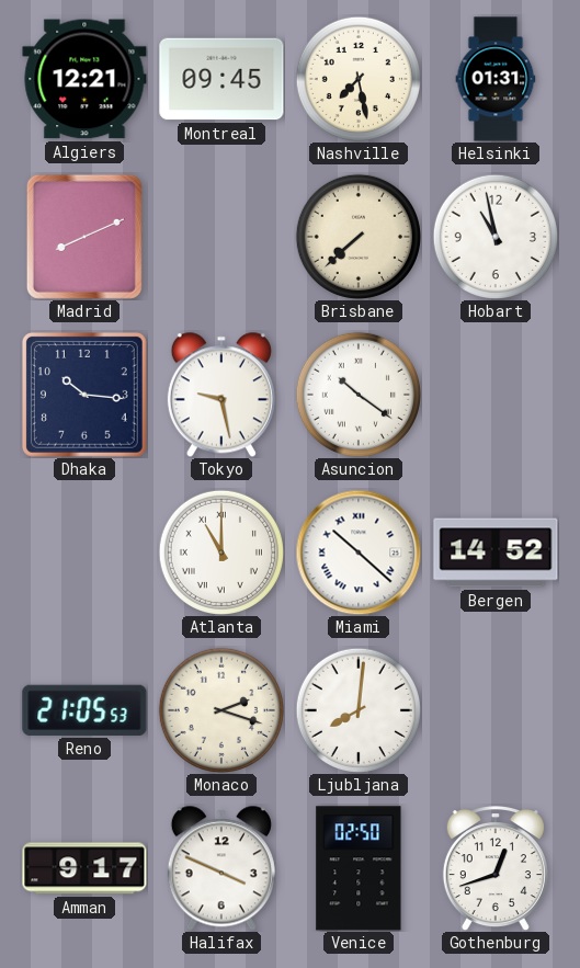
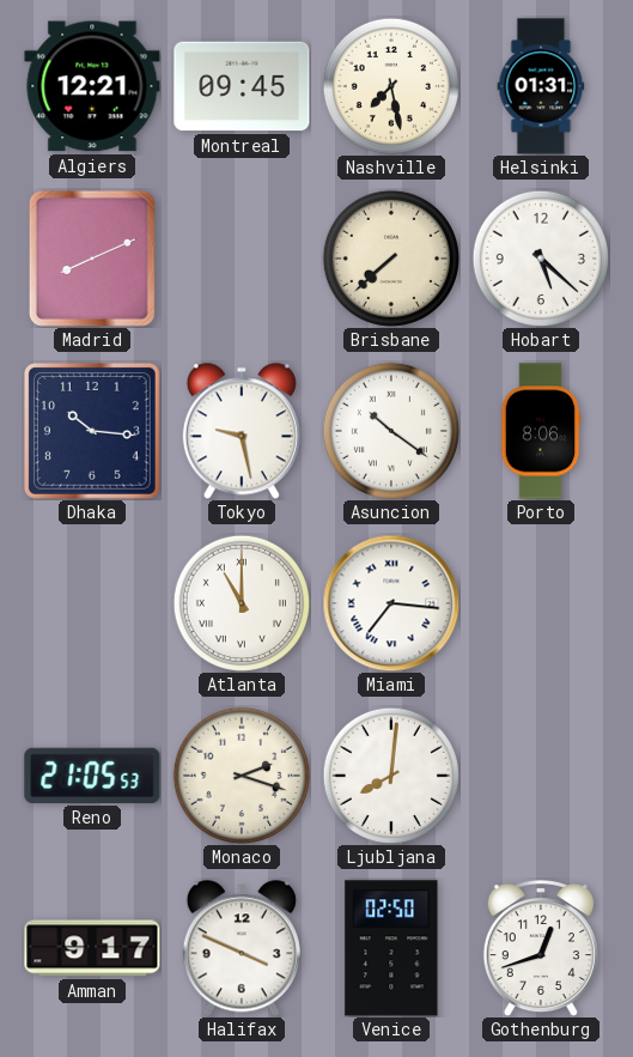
Hobart: 10:58 -> 5:22
Porto: none -> 8:06
Miami: 10:22 -> 7:16
Bergen: 14:52 -> none
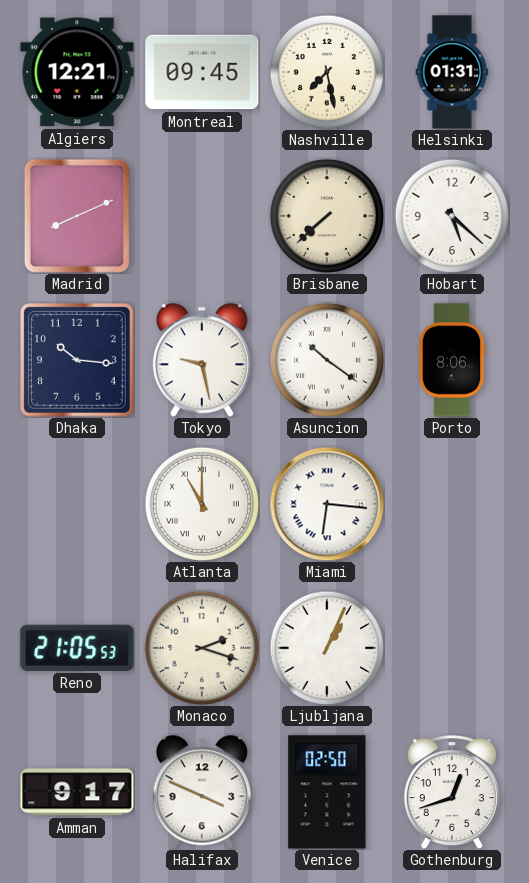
Miami: 7:16 -> 6:16
Ljubljana: 8:01 -> 1:04
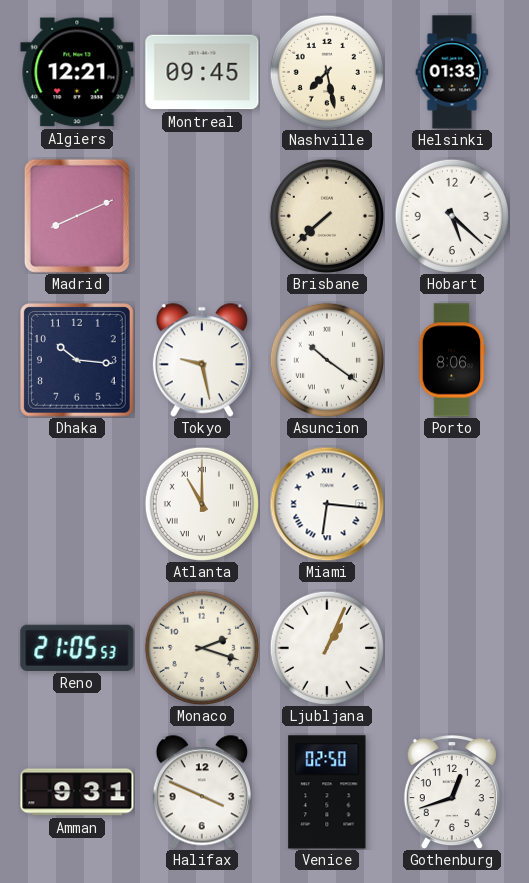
Helsinki: 01:31 -> 01:33
Amman: 9:17 -> 9:31
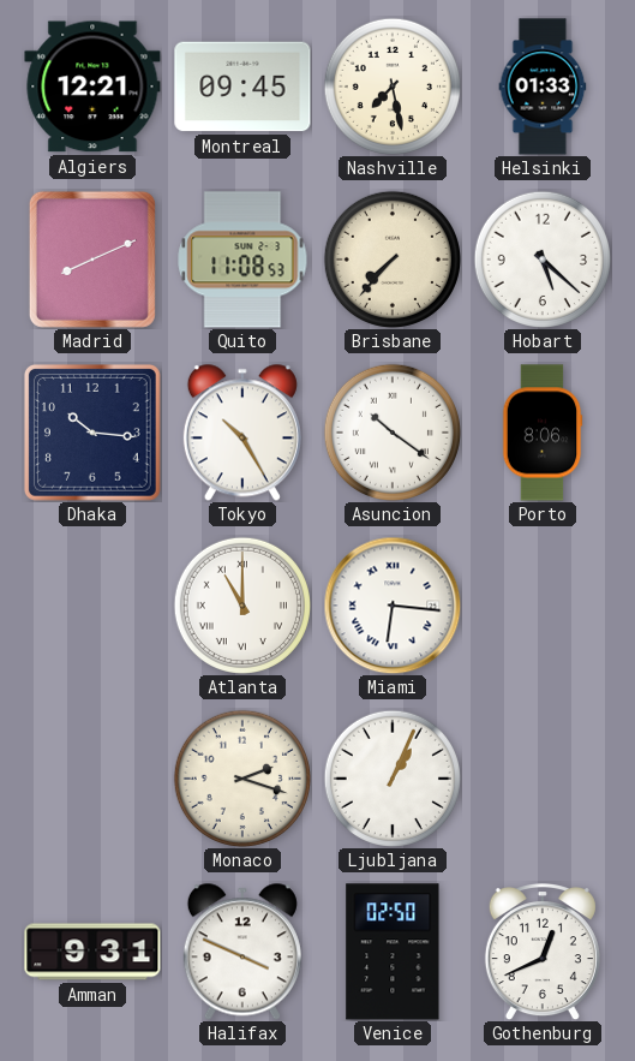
Quito: none -> 11:08
Brisbane: 7:38 -> 7:37
Tokyo: 9:28 -> 10:25
Reno: 21:05 -> none
Gothenburg: 12:42 -> 12:41
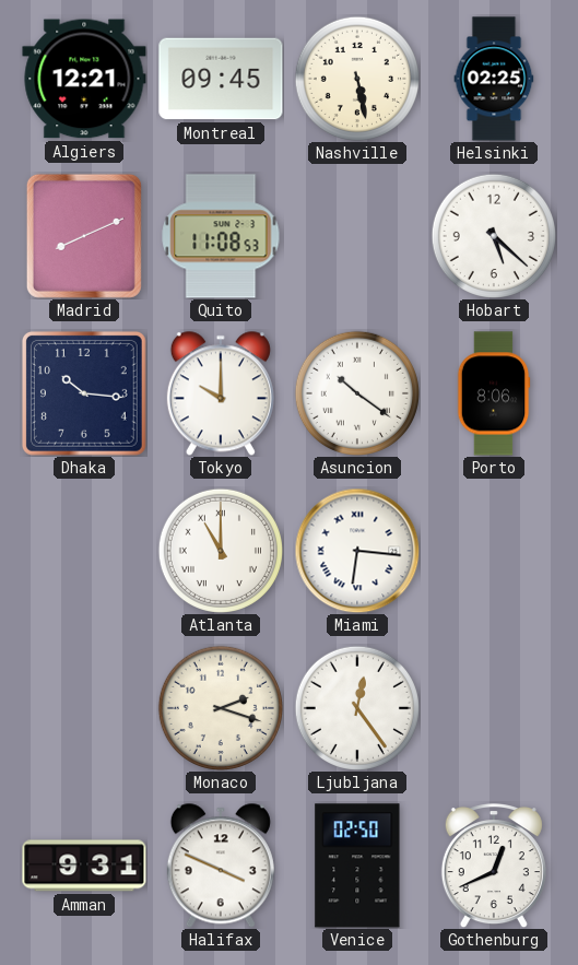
Nashville: 7:28 -> 5:28
Helsinki: 01:33 -> 02:25
Brisbane: 7:37 -> none
Tokyo: 10:25 -> 10:00
Ljubljana: 1:04 -> 12:24
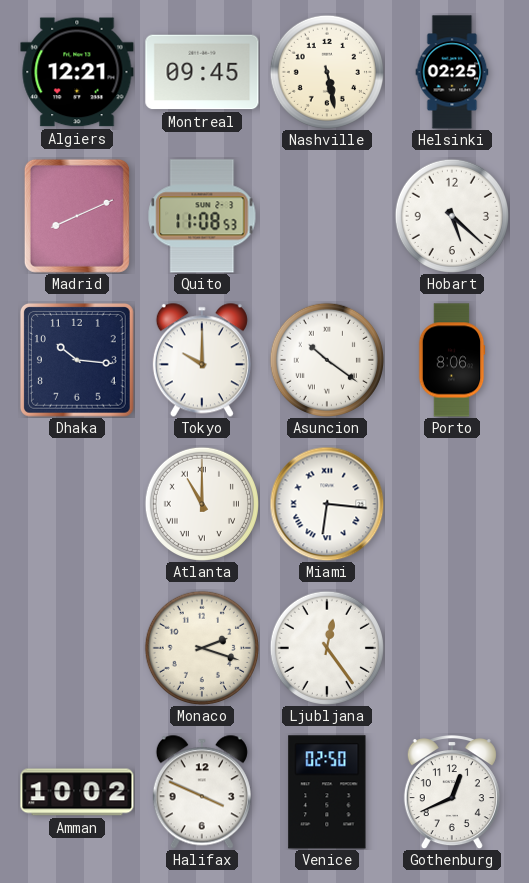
Amman: 9:31 -> 10:02
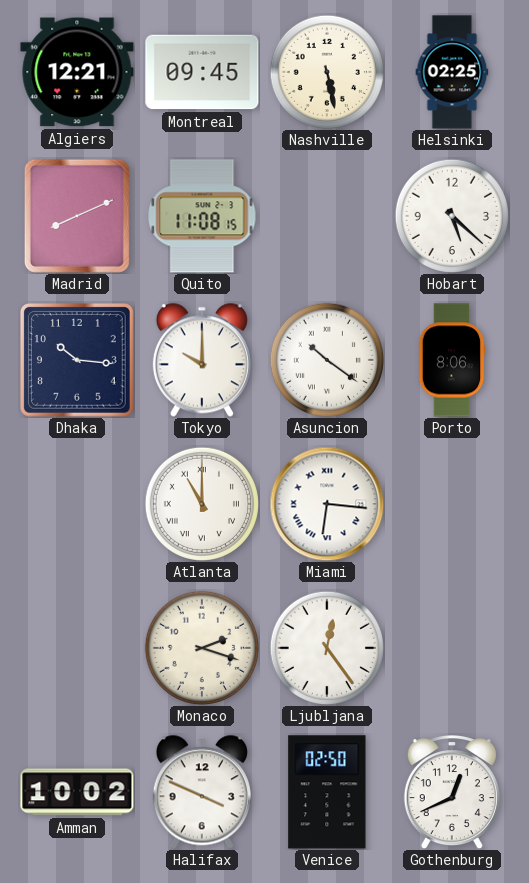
Quito: 11:08:53 -> 11:08:15
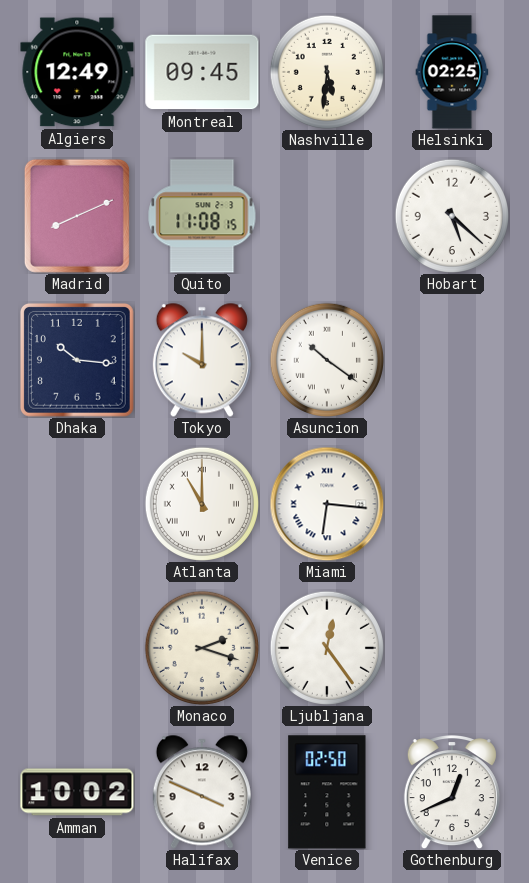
Algiers: 12:21 -> 12:49
Nashville: 5:28 -> 5:31
Porto: 8:06 -> none
